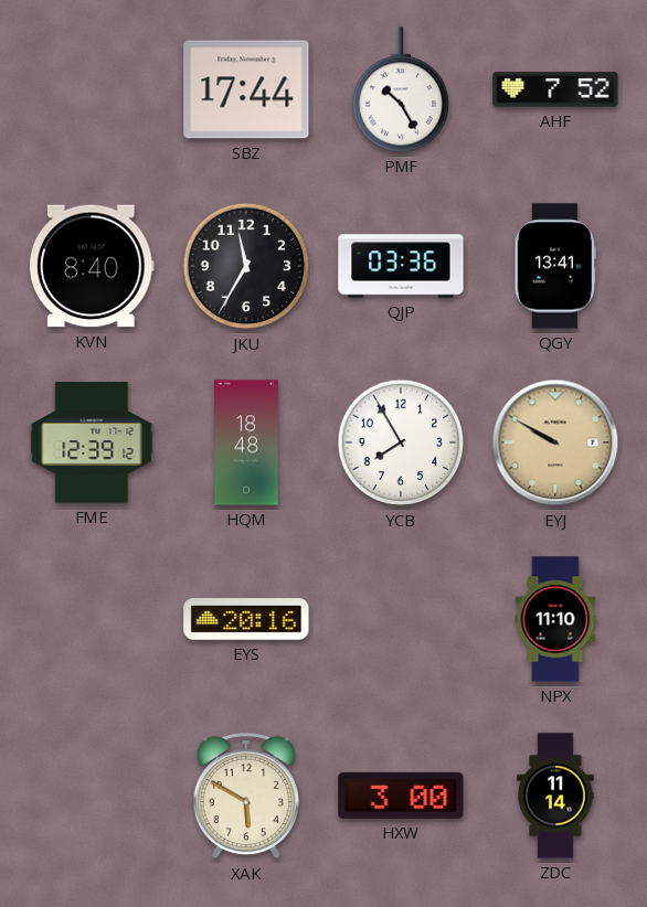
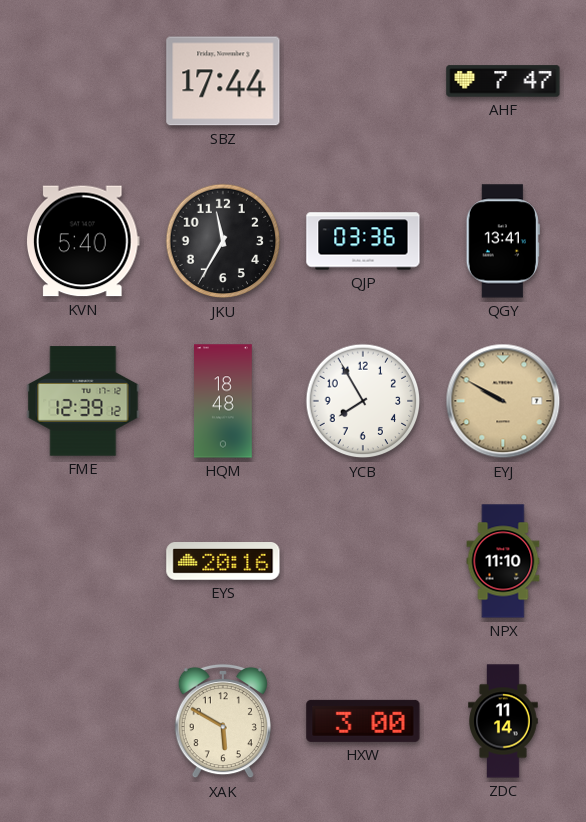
PMF: 10:25 -> none
AHF: 7:52 -> 7:47
KVN: 8:40 -> 5:40
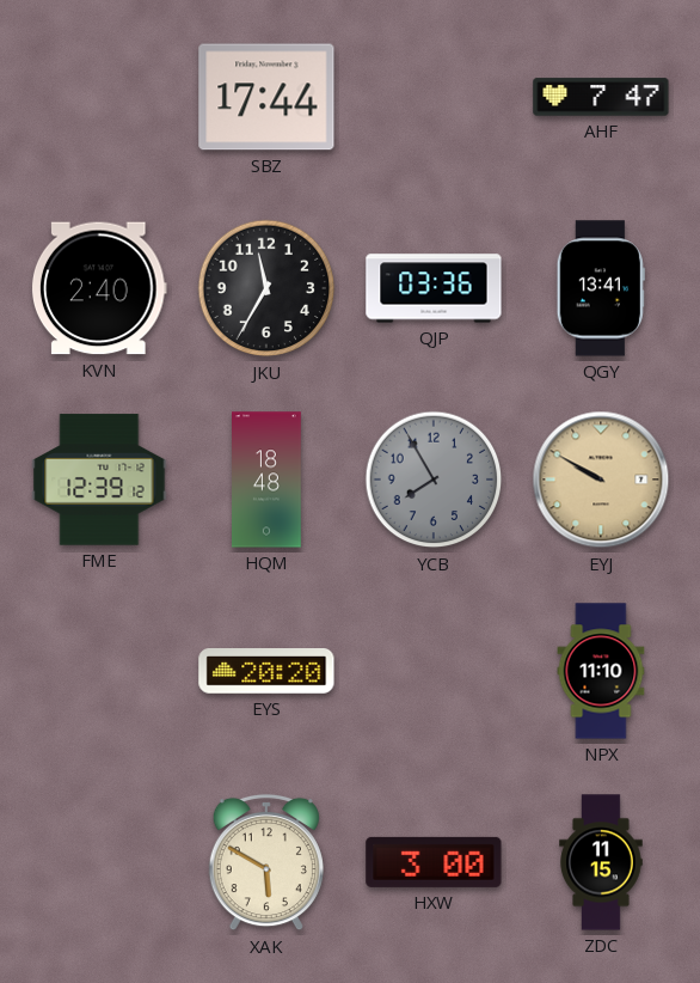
KVN: 5:40 -> 2:40
YCB dial: white -> grey
EYS: 20:16 -> 20:20
ZDC: 11:14 -> 11:15
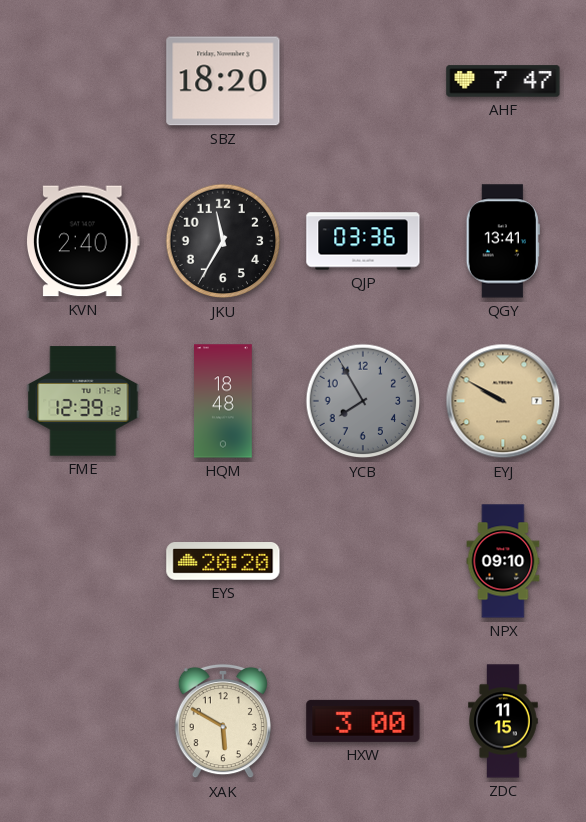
SBZ: 17:44 -> 18:20
NPX: 11:10 -> 09:10
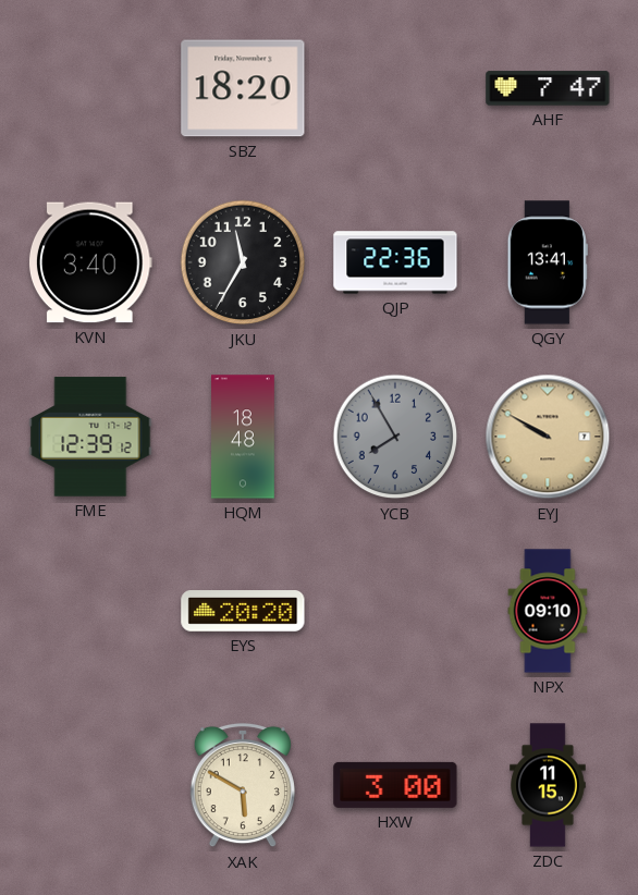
KVN: 2:40 -> 3:40
QJP: 03:36 -> 22:36
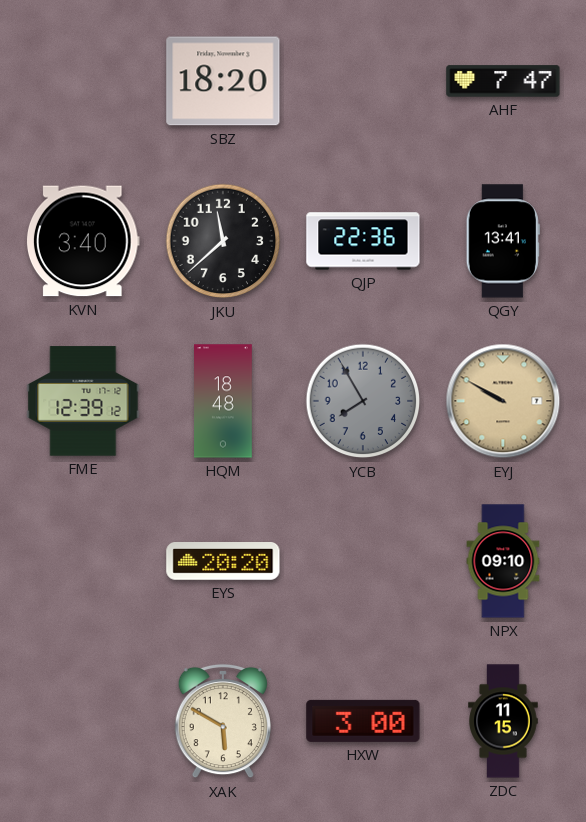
JKU: 11:35 -> 11:38
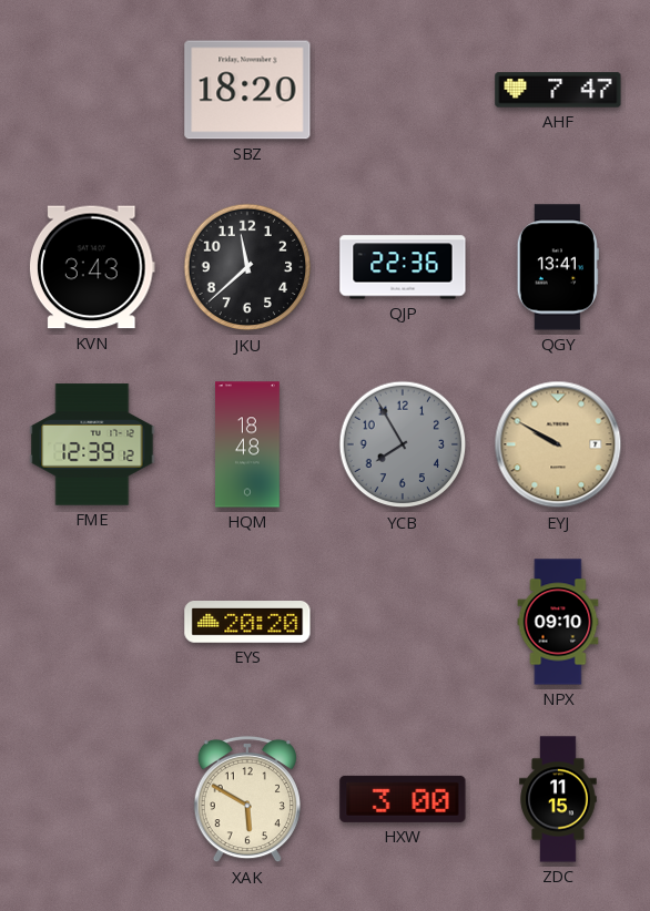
KVN: 3:40 -> 3:43
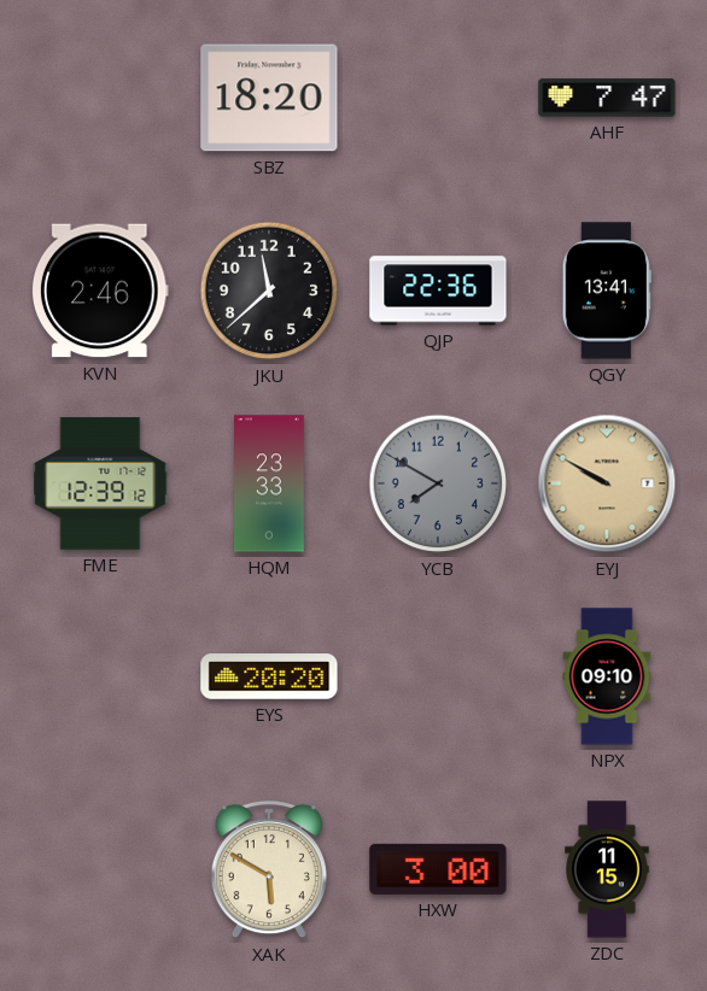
KVN: 3:43 -> 2:46
HQM: 18:48 -> 23:33
YCB: 7:55 -> 7:50
